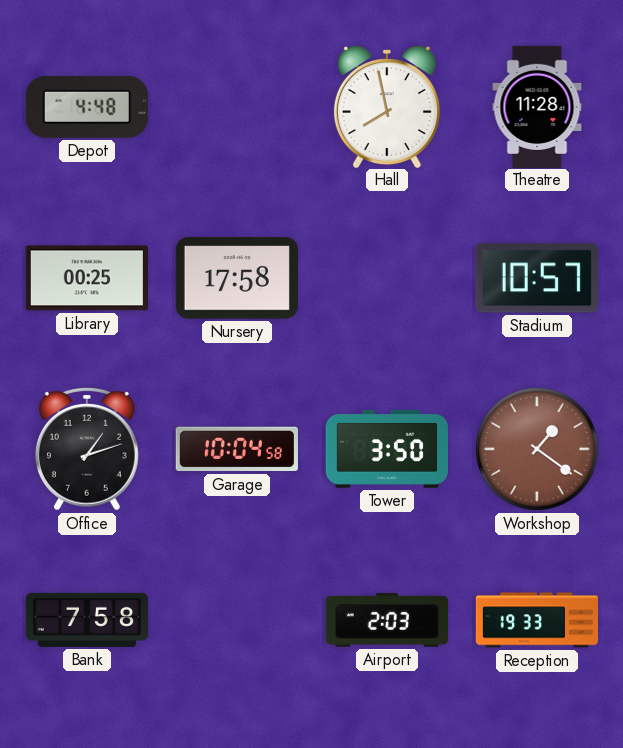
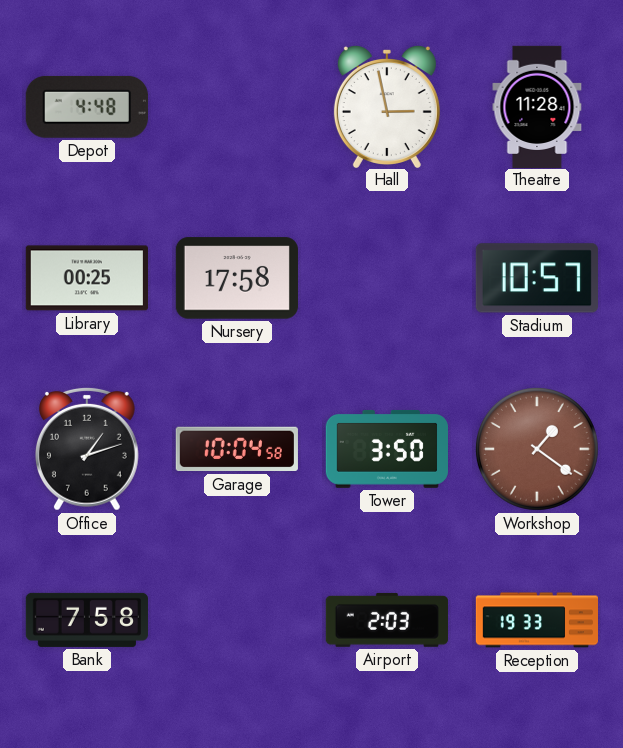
Hall: 7:58 -> 2:58
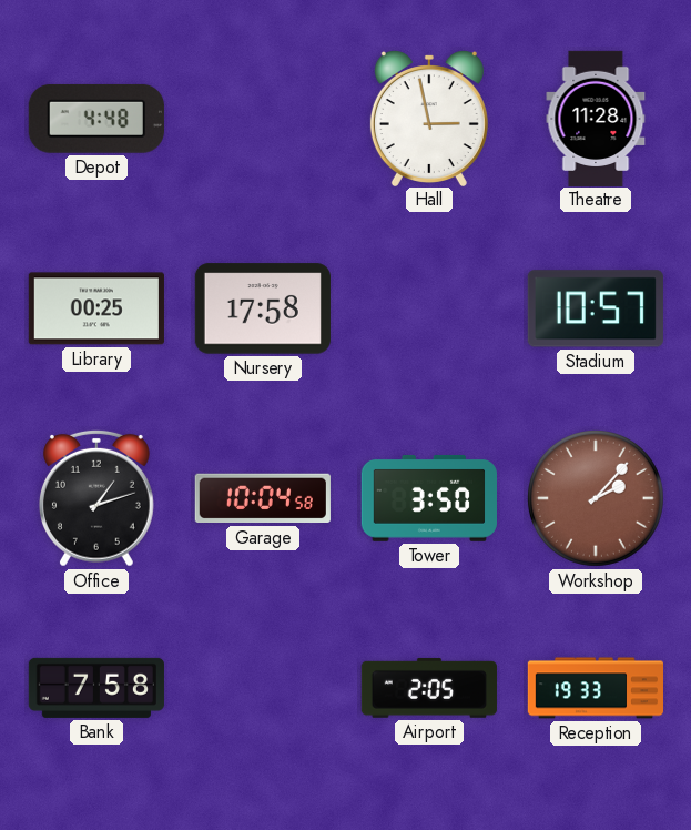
Workshop: 1:21 -> 2:07
Airport: 2:03 -> 2:05
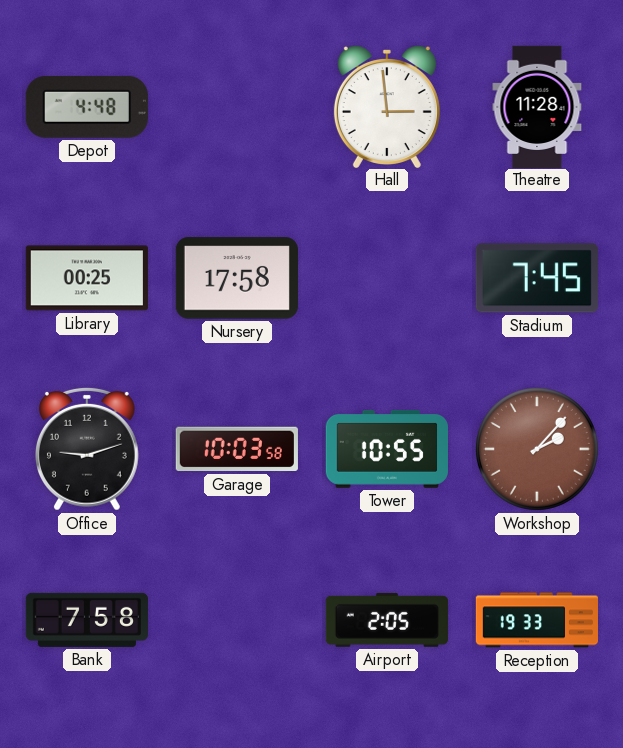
Hall: 2:58 -> 2:59
Stadium: 10:57 -> 7:45
Office: 1:12 -> 9:12
Garage: 10:04 -> 10:03
Tower: 3:50 -> 10:55
